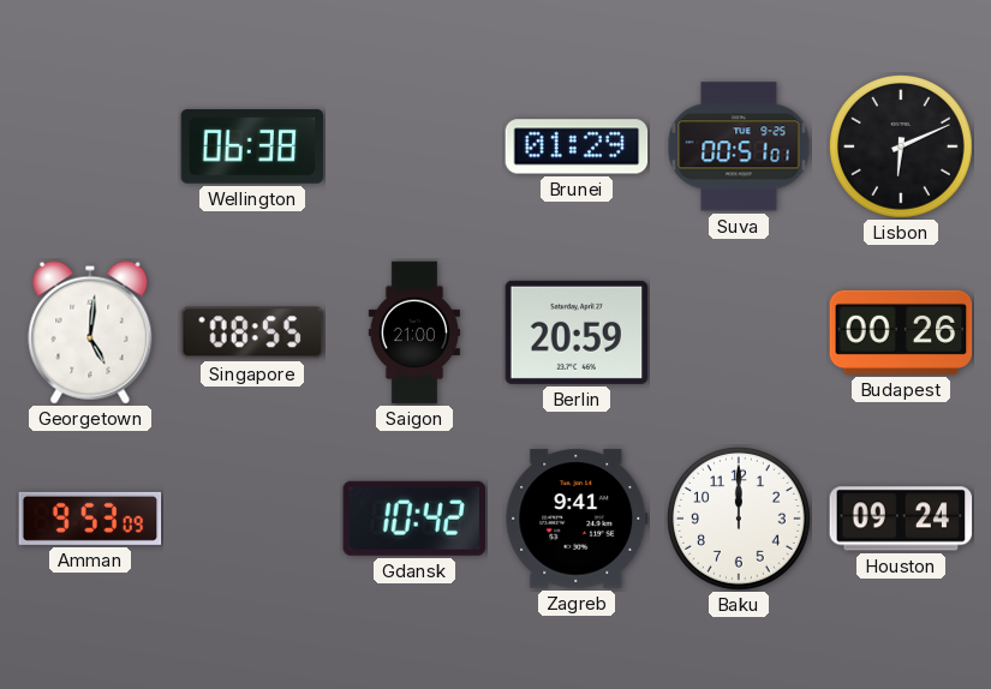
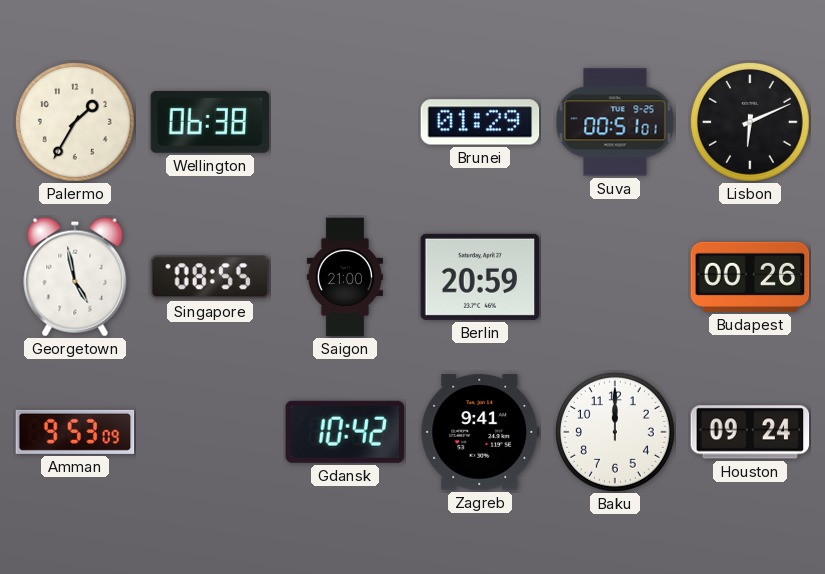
Palermo: none -> 1:35
Georgetown: 5:01 -> 4:58
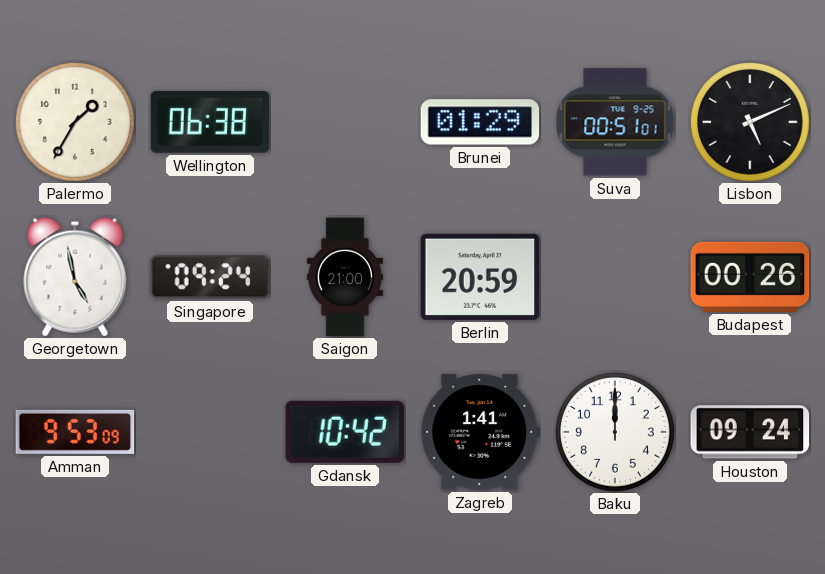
Lisbon: 6:11 -> 5:11
Singapore: 08:55 -> 09:24
Zagreb: 9:41 -> 1:41
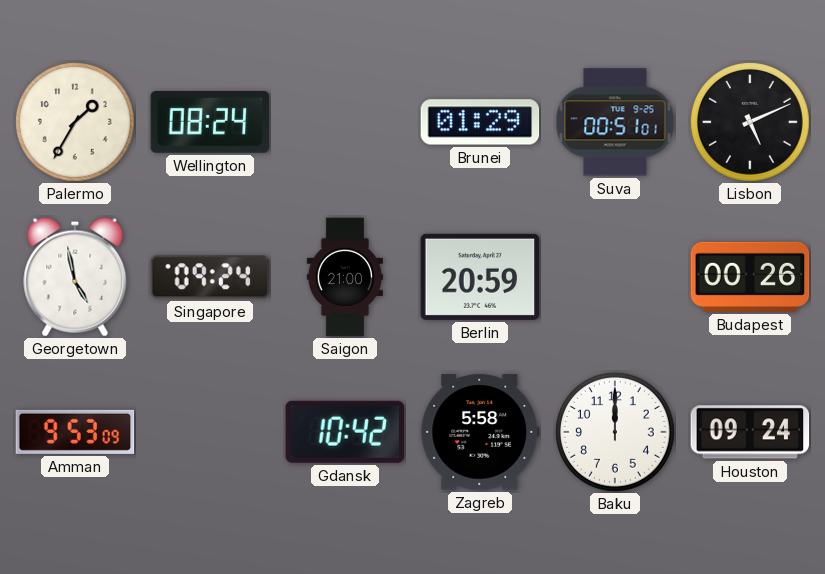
Wellington: 06:38 -> 08:24
Zagreb: 1:41 -> 5:58
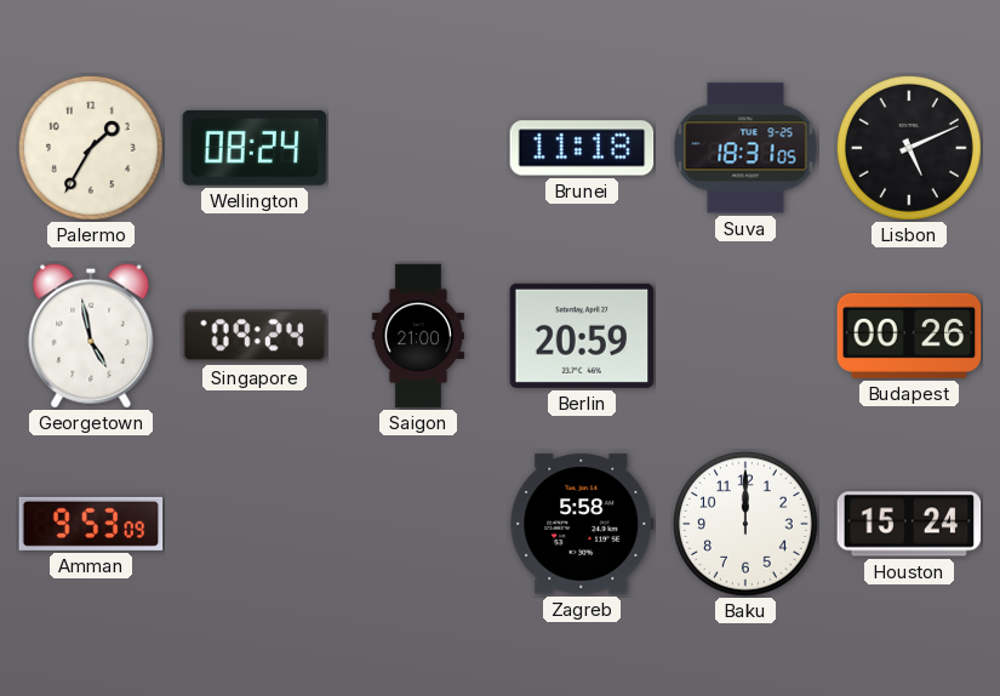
Brunei: 01:29 -> 11:18
Suva: 00:51 -> 18:31
Gdansk: 10:42 -> none
Houston: 09:24 -> 15:24
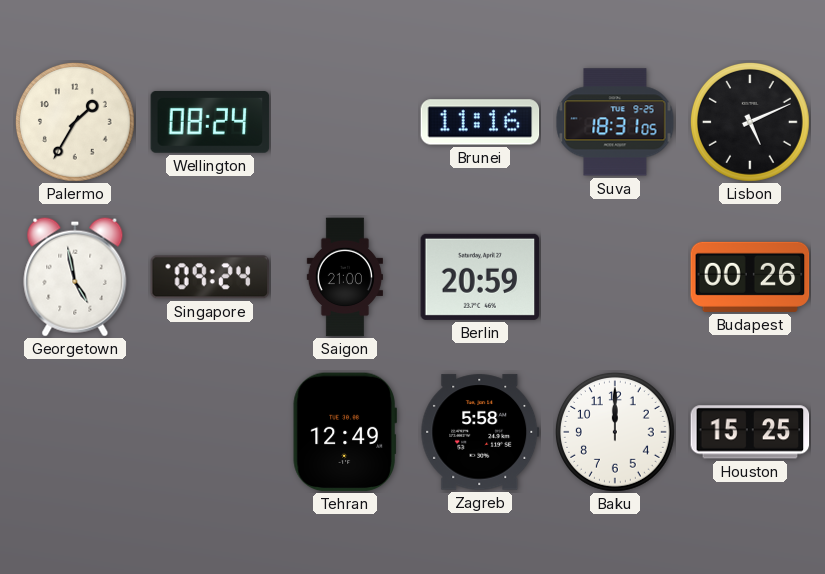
Brunei: 11:18 -> 11:16
Amman: 9:53 -> none
Tehran: none -> 12:49
Houston: 15:24 -> 15:25
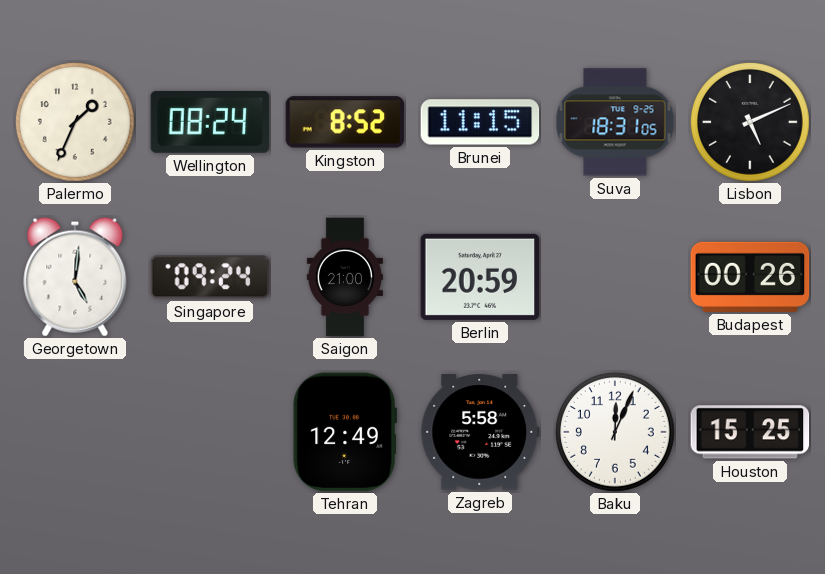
Palermo: 1:35 -> 1:34
Kingston: none -> 8:52
Brunei: 11:16 -> 11:15
Georgetown: 4:58 -> 5:01
Baku: 12:00 -> 12:04
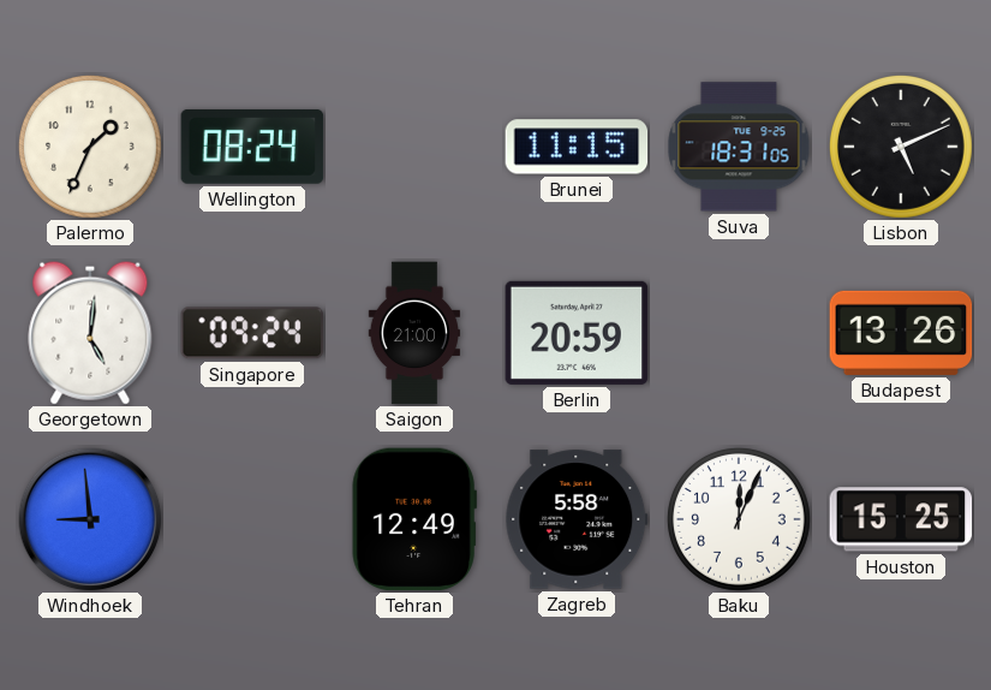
Kingston: 8:52 -> none
Budapest: 00:26 -> 13:26
Windhoek: none -> 8:59
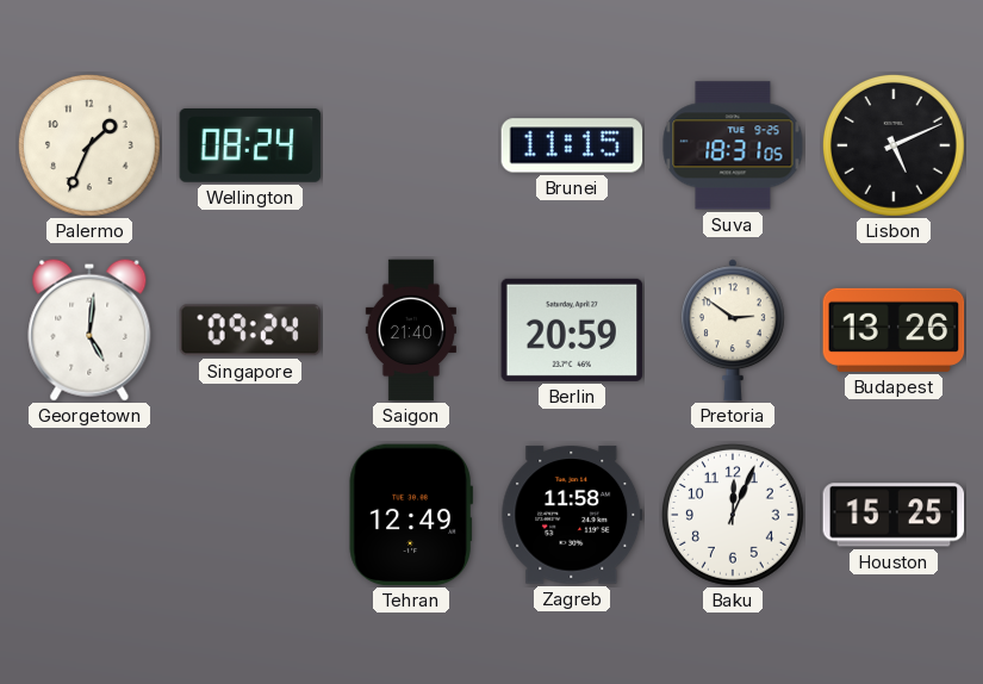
Saigon: 21:00 -> 21:40
Pretoria: none -> 2:51
Windhoek: 8:59 -> none
Zagreb: 5:58 -> 11:58
